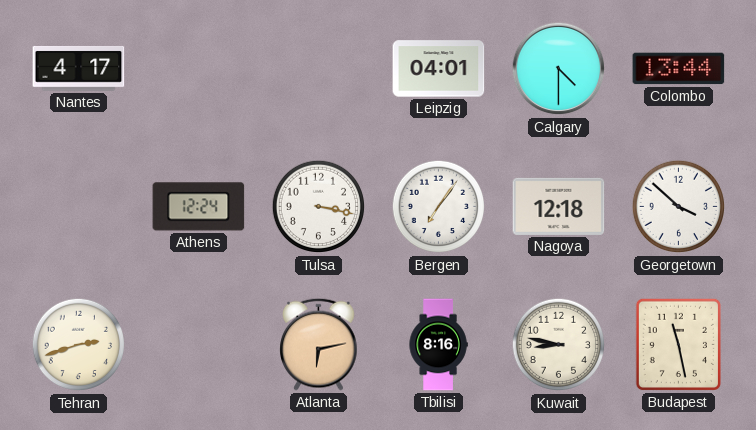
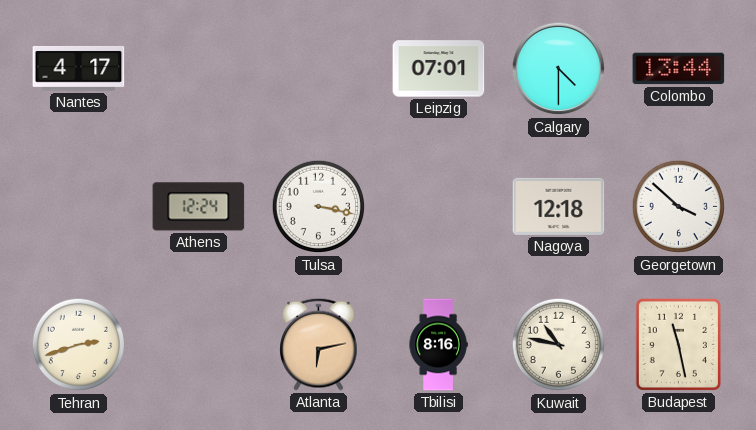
Leipzig: 04:01 -> 07:01
Bergen: 7:06 -> none
Kuwait: 8:47 -> 10:47
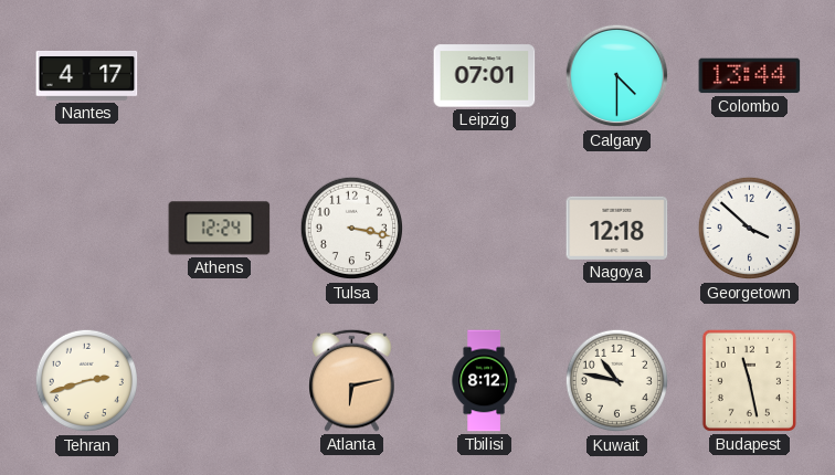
Tbilisi: 8:16 -> 8:12
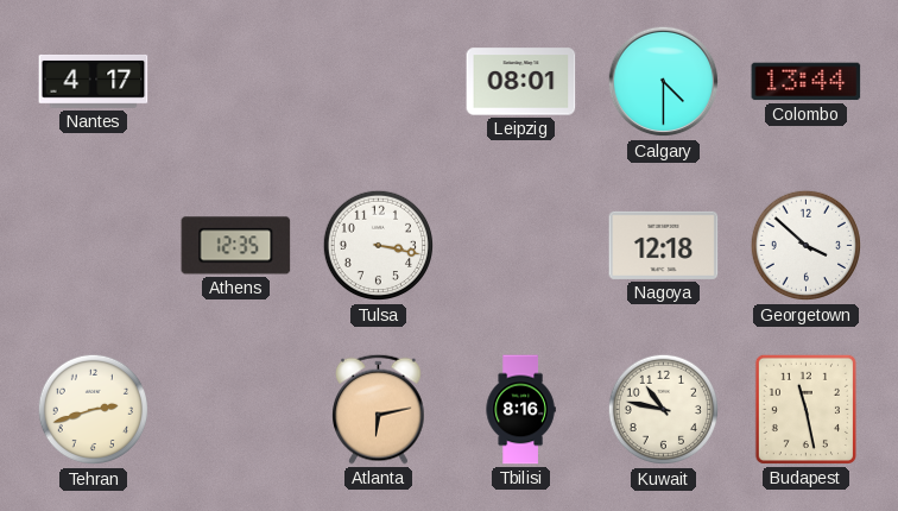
Leipzig: 07:01 -> 08:01
Athens: 12:24 -> 12:35
Tbilisi: 8:12 -> 8:16
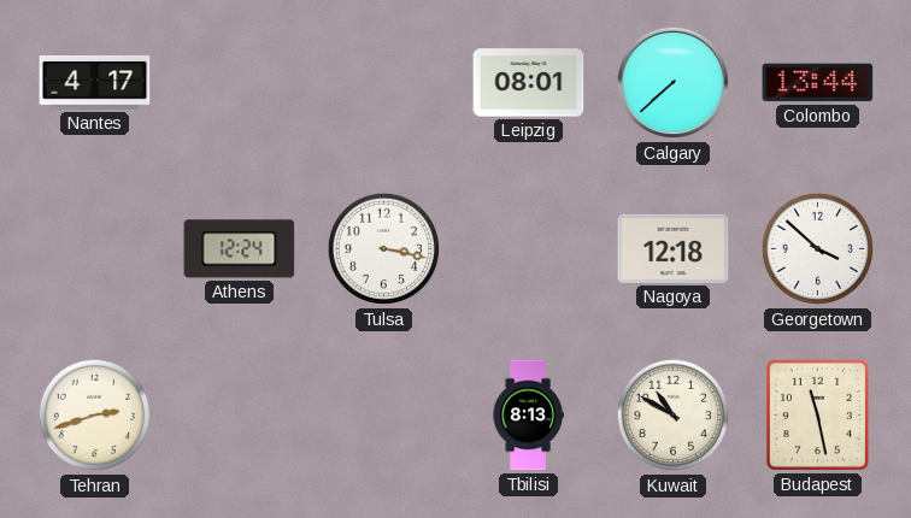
Calgary: 4:30 -> 7:38
Athens: 12:35 -> 12:24
Atlanta: 6:13 -> none
Tbilisi: 8:16 -> 8:13
Kuwait: 10:47 -> 10:50
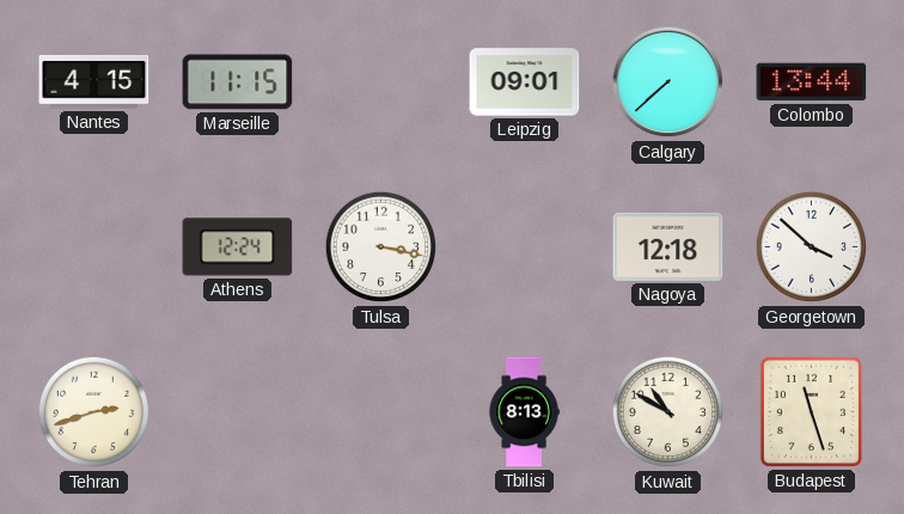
Nantes: 4:17 -> 4:15
Marseille: none -> 11:15
Leipzig: 08:01 -> 09:01
Budapest: 11:28 -> 11:27
